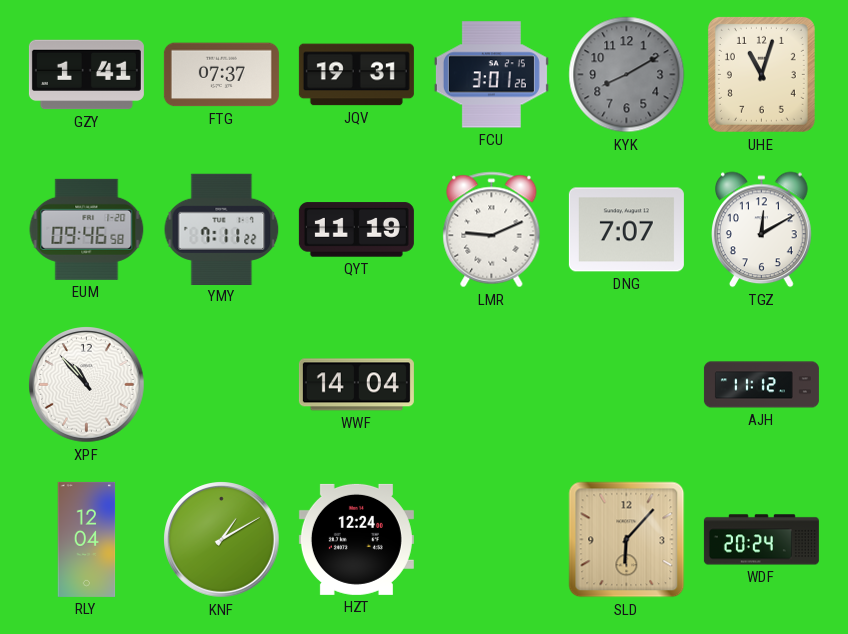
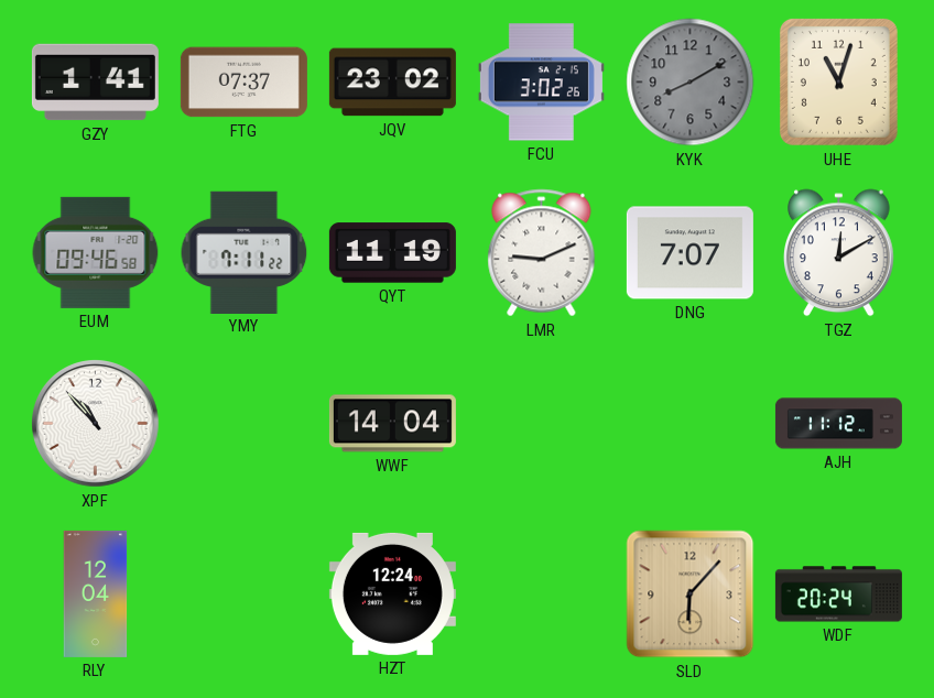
JQV: 19:31 -> 23:02
FCU: 3:01 -> 3:02
KNF: 1:10 -> none
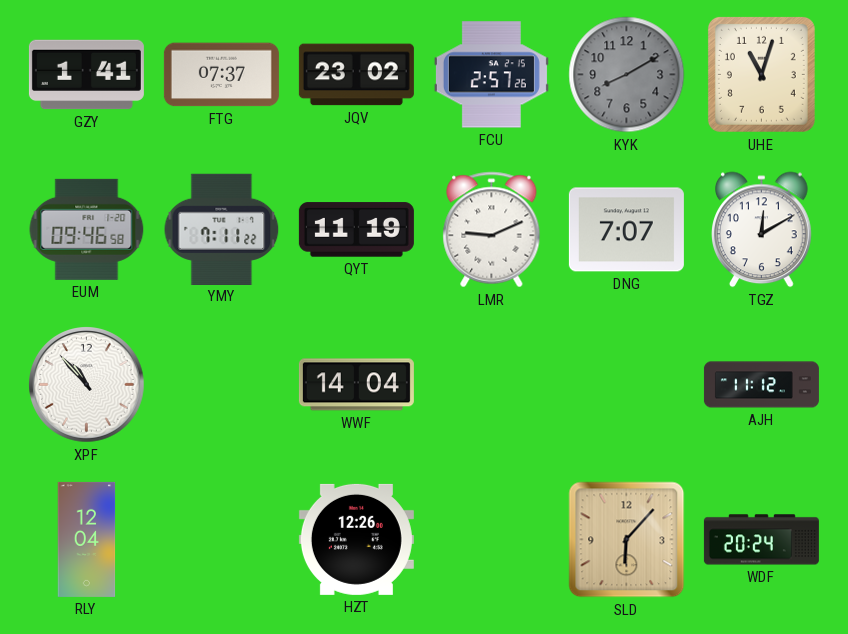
FCU: 3:02 -> 2:57
HZT: 12:24 -> 12:26
